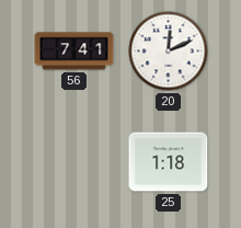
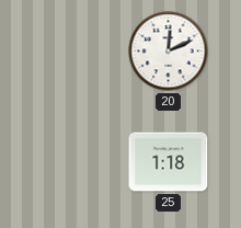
56: 7:41 -> none
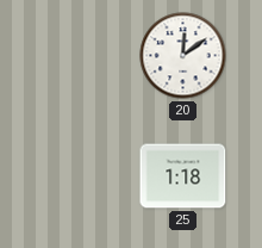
20: 12:11 -> 12:09
